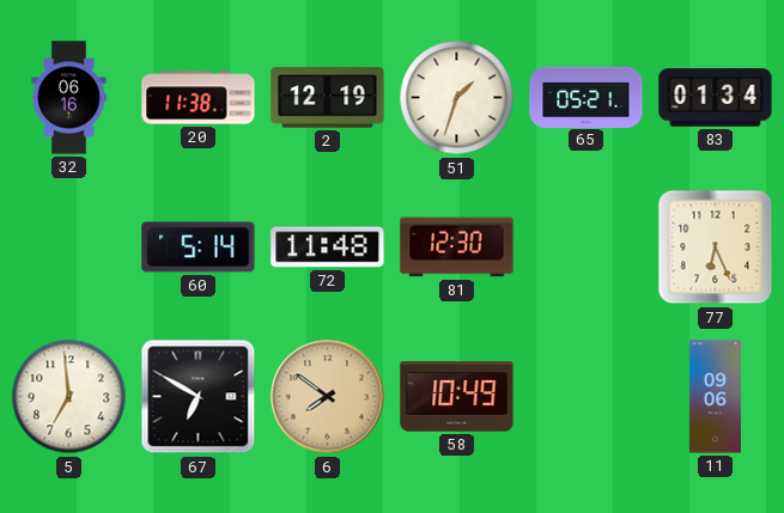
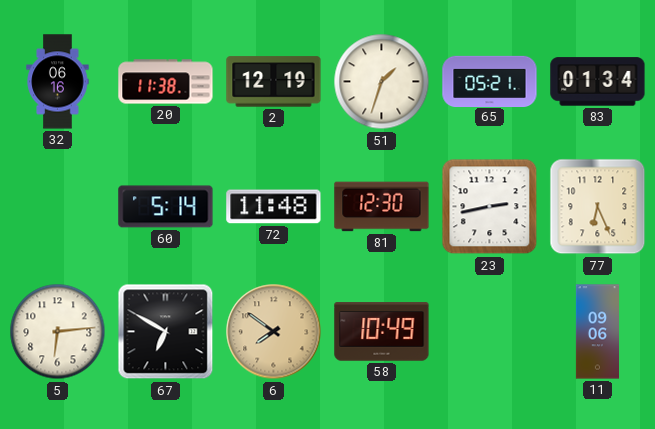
23: none -> 2:43
5: 6:59 -> 6:14
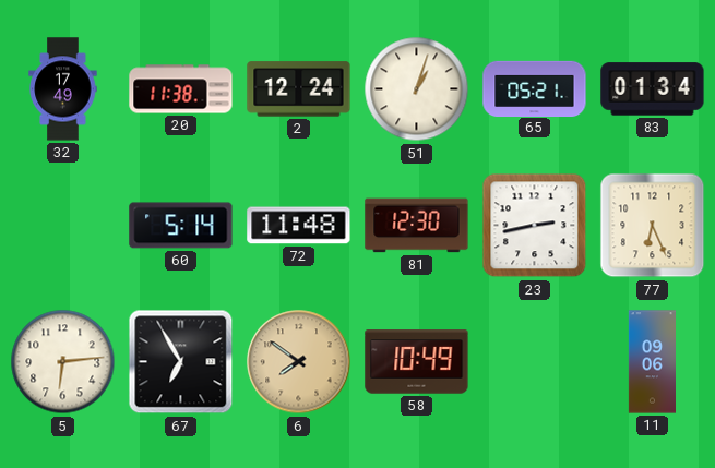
32: 06:16 -> 17:49
2: 12:19 -> 12:24
51: 1:33 -> 1:03
67: 6:50 -> 6:55
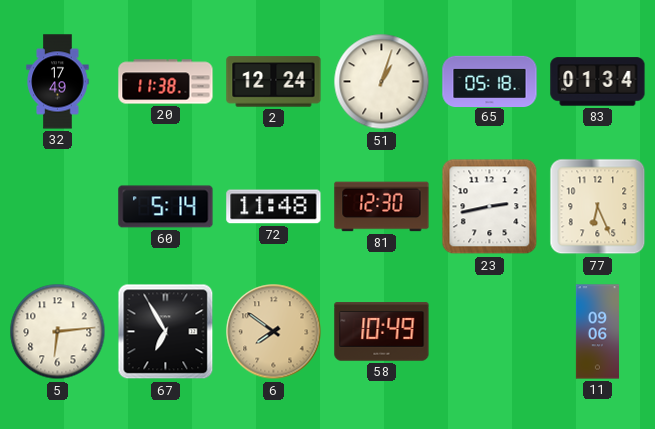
65: 05:21 -> 05:18
